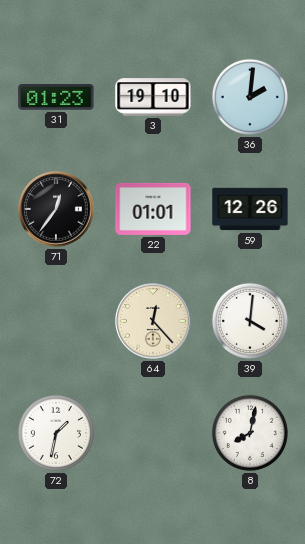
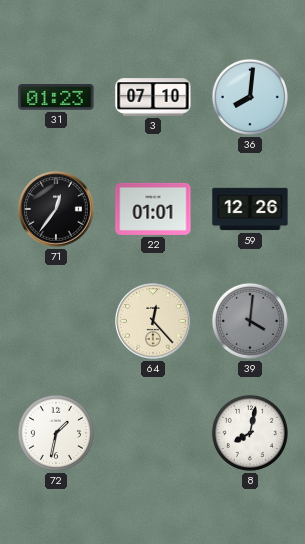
3: 19:10 -> 07:10
36: 2:01 -> 8:01
39 dial: white -> grey
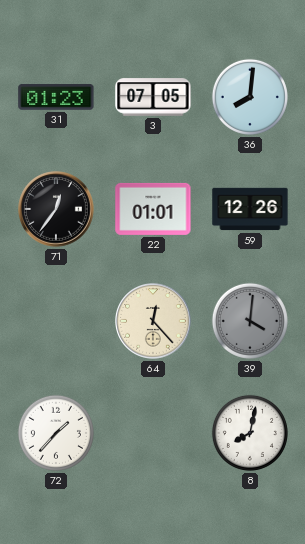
3: 07:10 -> 07:05
72: 1:32 -> 1:37
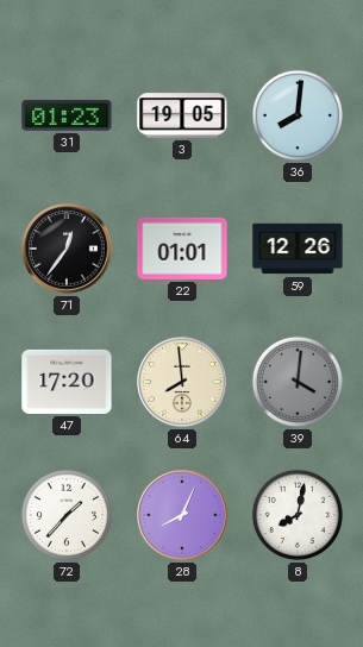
3: 07:05 -> 19:05
47: none -> 17:20
64: 12:23 -> 7:59
28: none -> 8:04
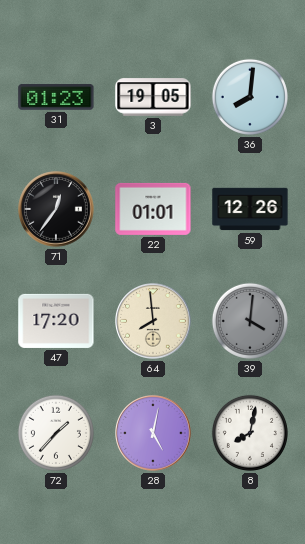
28: 8:04 -> 5:02
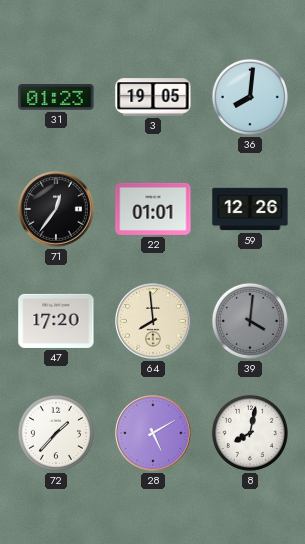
28: 5:02 -> 5:10
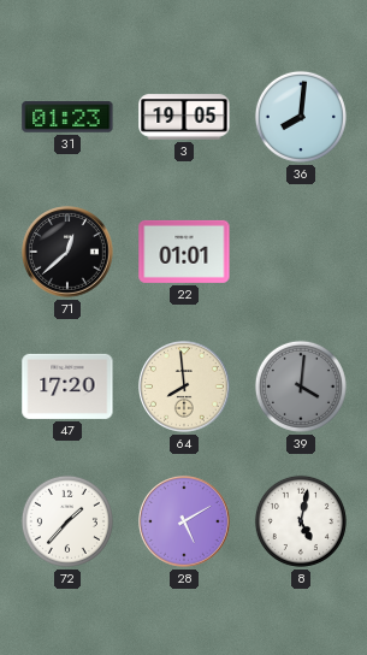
71: 12:36 -> 12:38
59: 12:26 -> none
8: 8:02 -> 5:02
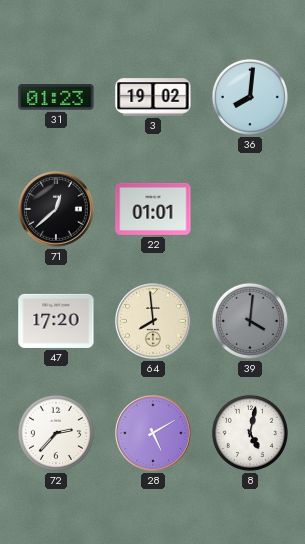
3: 19:05 -> 19:02
72: 1:37 -> 2:37
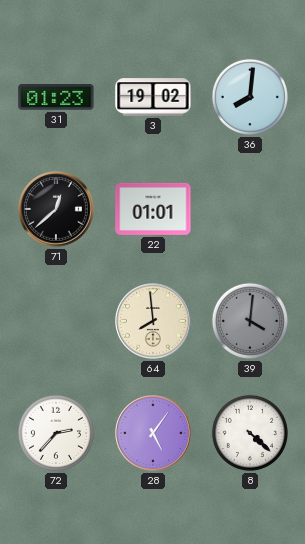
47: 17:20 -> none
28: 5:10 -> 5:06
8: 5:02 -> 4:22
